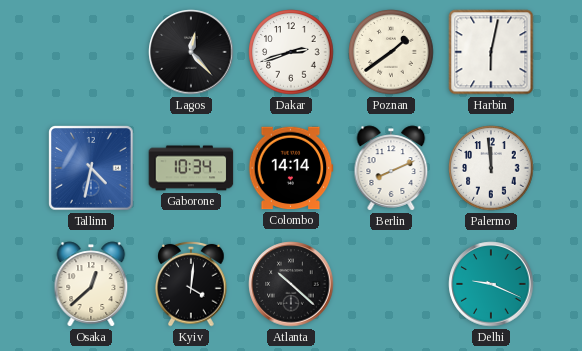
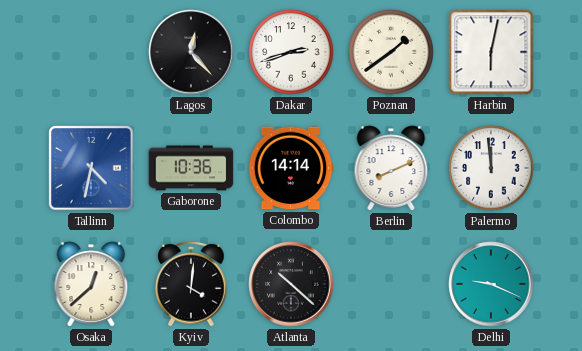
Gaborone: 10:34 -> 10:36
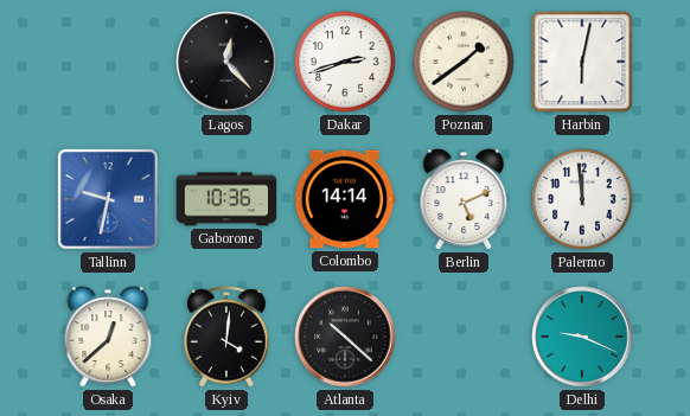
Tallinn: 4:32 -> 9:32
Berlin: 8:11 -> 5:11
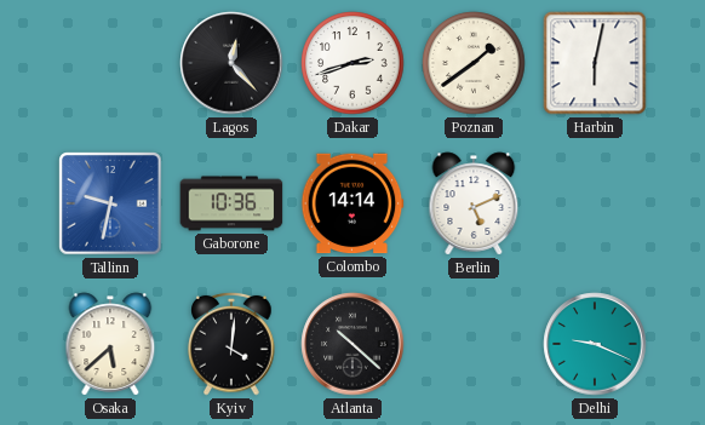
Palermo: 11:59 -> none
Osaka: 12:38 -> 5:38
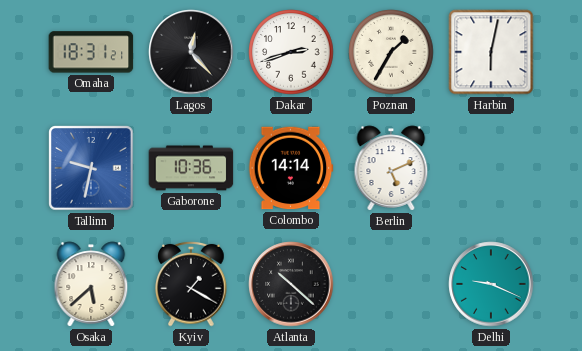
Omaha: none -> 18:31
Poznan: 1:39 -> 1:35
Kyiv: 4:01 -> 1:20
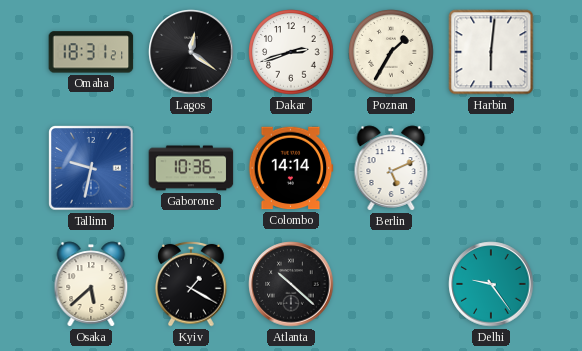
Lagos: 12:23 -> 12:21
Harbin: 6:02 -> 6:01
Delhi: 9:19 -> 9:24
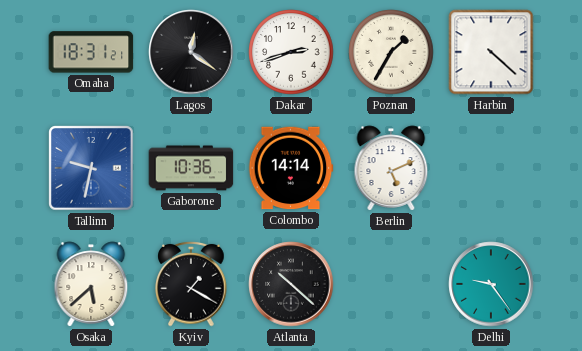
Harbin: 6:01 -> 4:22
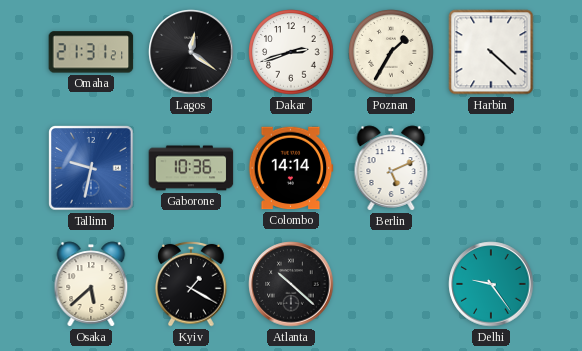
Omaha: 18:31 -> 21:31
